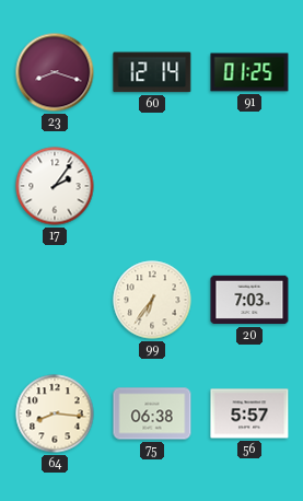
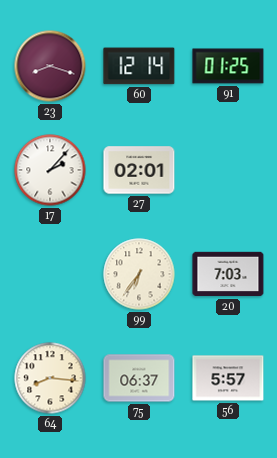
17: 2:06 -> 2:07
27: none -> 02:01
75: 06:38 -> 06:37
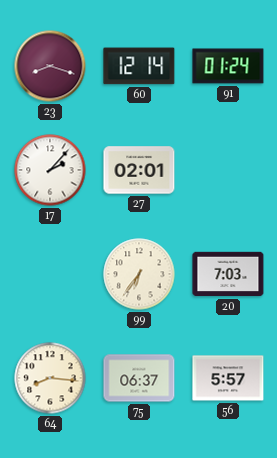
91: 01:25 -> 01:24
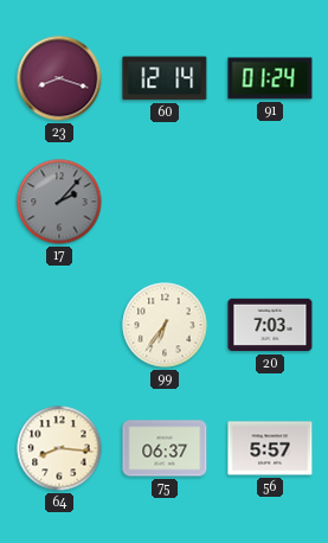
17 dial: white -> grey
27: 02:01 -> none
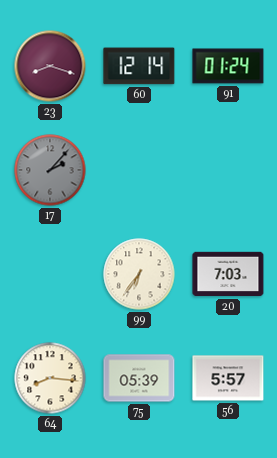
75: 06:37 -> 05:39
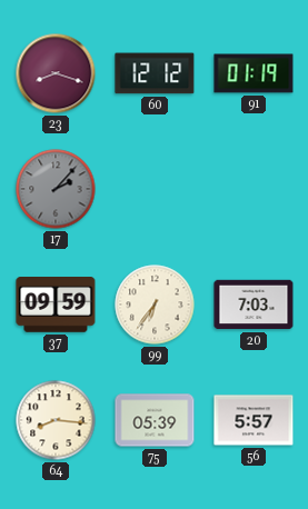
60: 12:14 -> 12:12
91: 01:24 -> 01:19
37: none -> 09:59
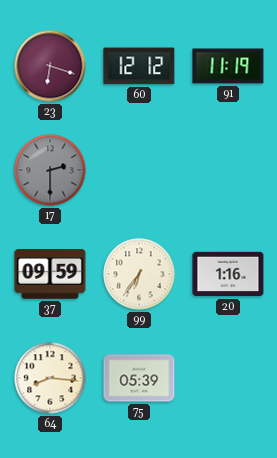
23: 8:18 -> 6:18
91: 01:19 -> 11:19
17: 2:07 -> 2:30
20: 7:03 -> 1:16
56: 5:57 -> none
